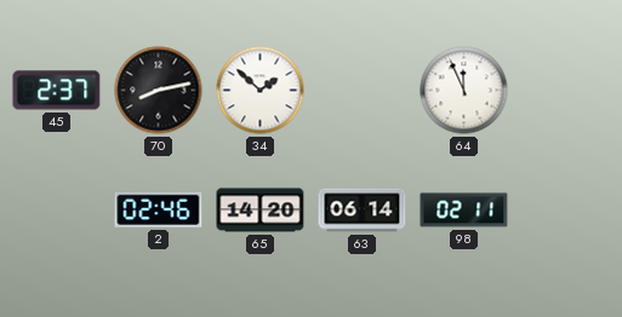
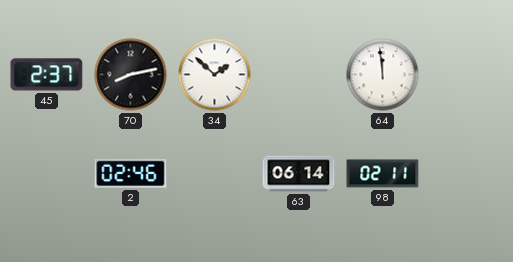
64: 11:56 -> 11:59
65: 14:20 -> none
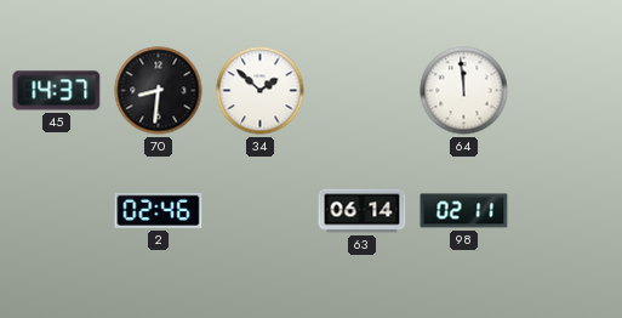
45: 2:37 -> 14:37
70: 8:13 -> 8:31
